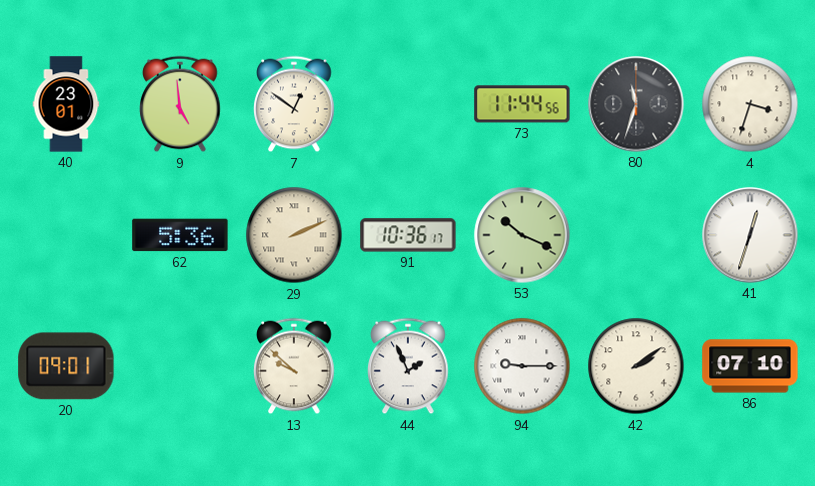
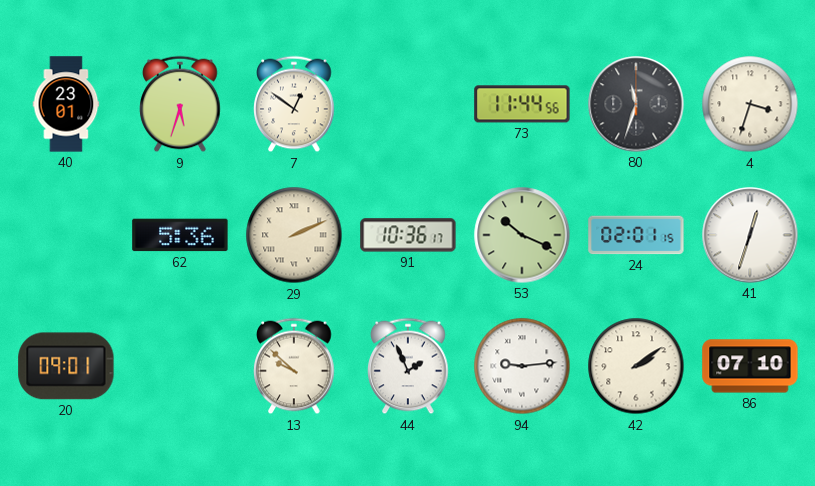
9: 4:59 -> 5:33
24: none -> 02:01
94: 9:15 -> 9:14
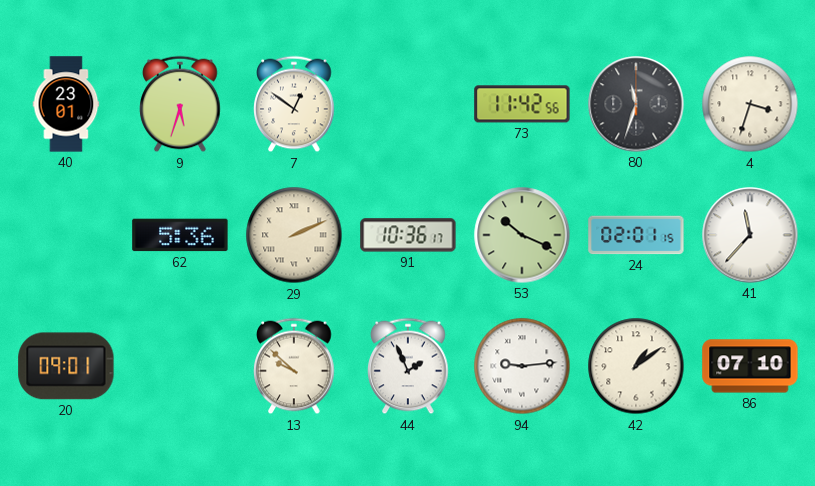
73: 11:44 -> 11:42
41: 12:33 -> 11:37
42: 2:09 -> 1:09
